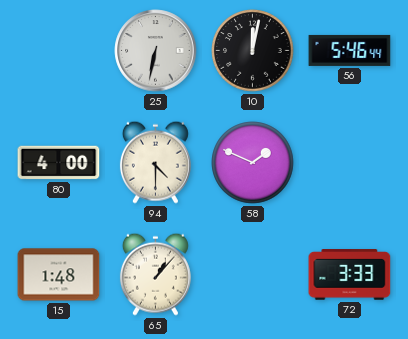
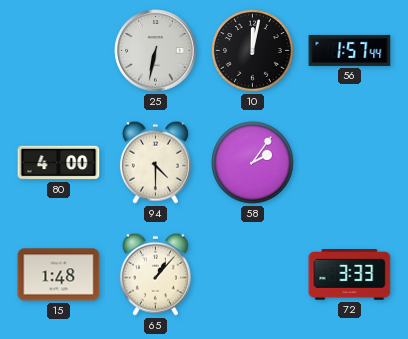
56: 5:46 -> 1:57
58: 1:49 -> 2:06
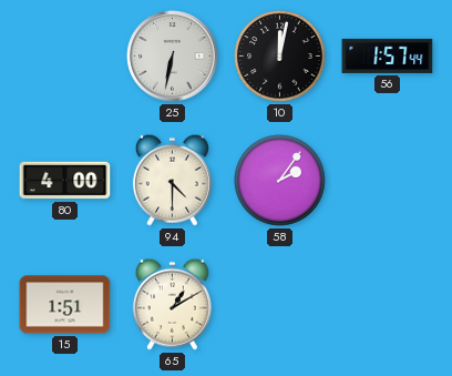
15: 1:48 -> 1:51
65: 1:07 -> 1:10
72: 3:33 -> none
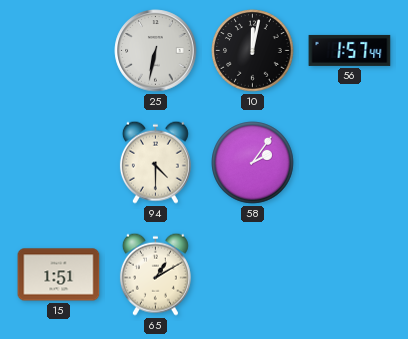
80: 4:00 -> none
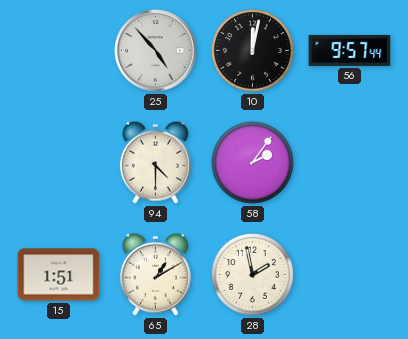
25: 6:32 -> 4:53
56: 1:57 -> 9:57
28: none -> 1:58
